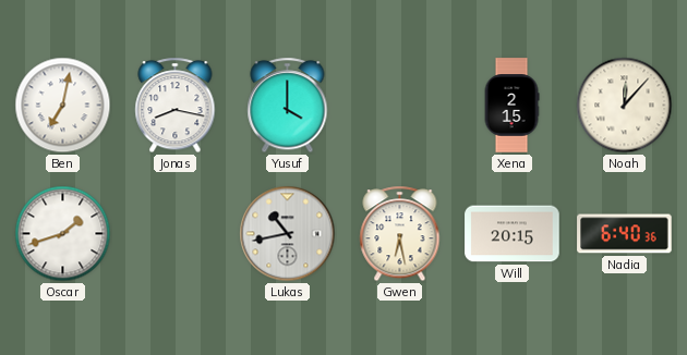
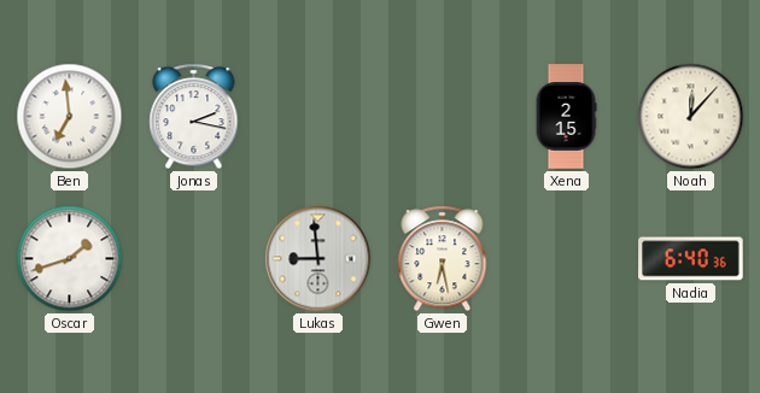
Ben: 7:02 -> 6:59
Jonas: 8:17 -> 2:17
Yusuf: 4:00 -> none
Lukas: 10:43 -> 8:59
Will: 20:15 -> none
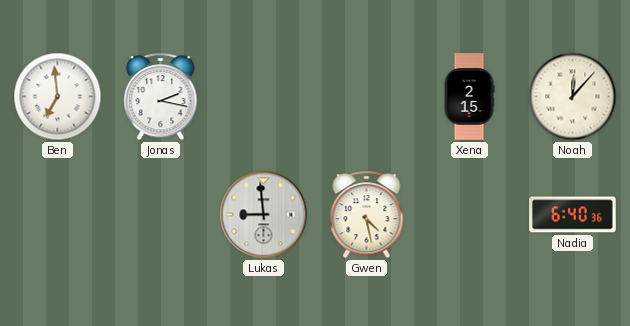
Oscar: 1:42 -> none
Gwen: 6:28 -> 4:28
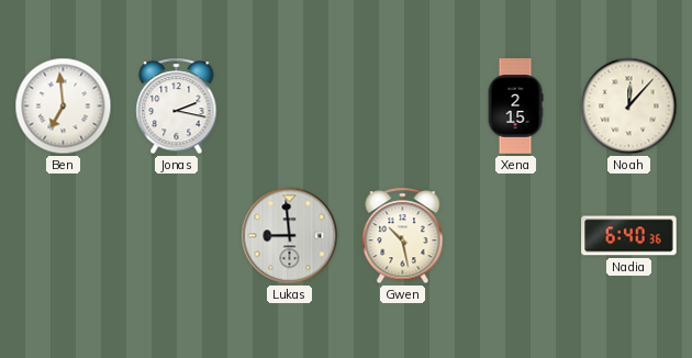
Gwen: 4:28 -> 10:28
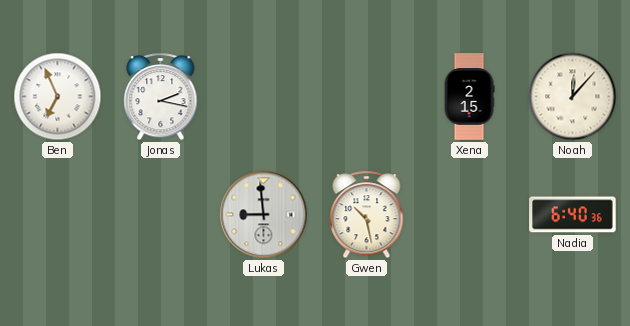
Ben: 6:59 -> 6:56
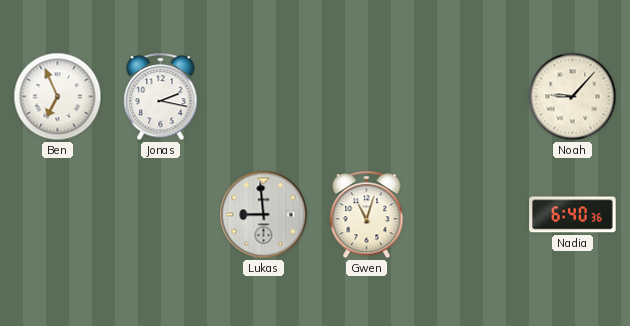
Xena: 2:15 -> none
Noah: 12:07 -> 9:07
Gwen: 10:28 -> 11:03
